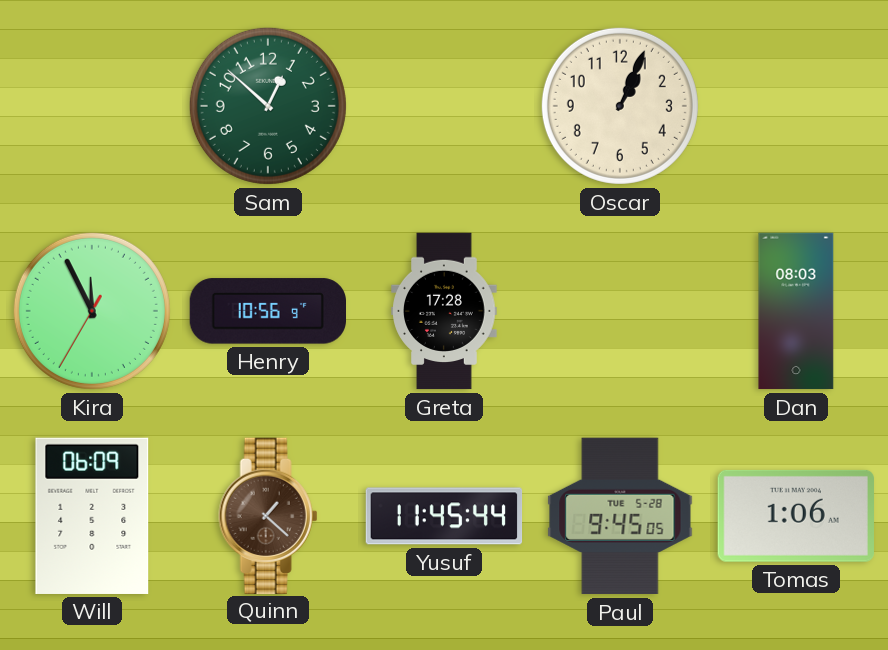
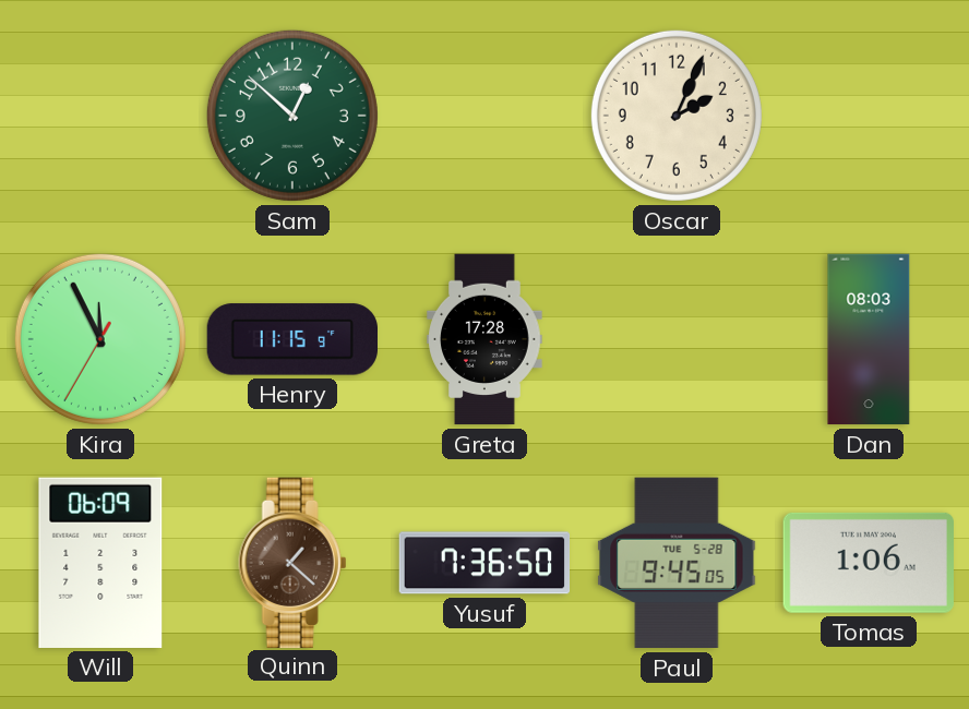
Oscar: 1:04 -> 2:04
Henry: 10:56 -> 11:15
Yusuf: 11:45 -> 7:36
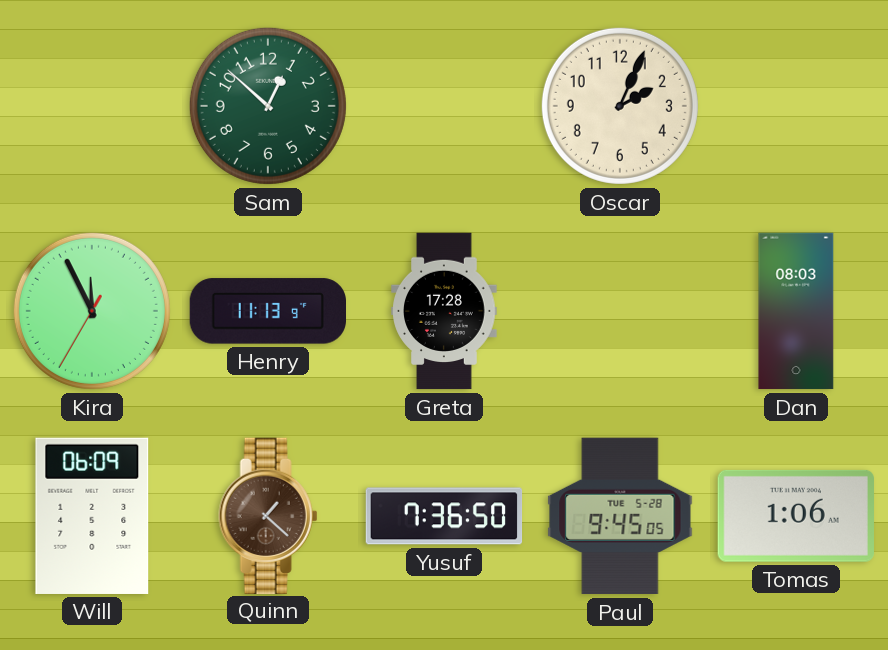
Henry: 11:15 -> 11:13
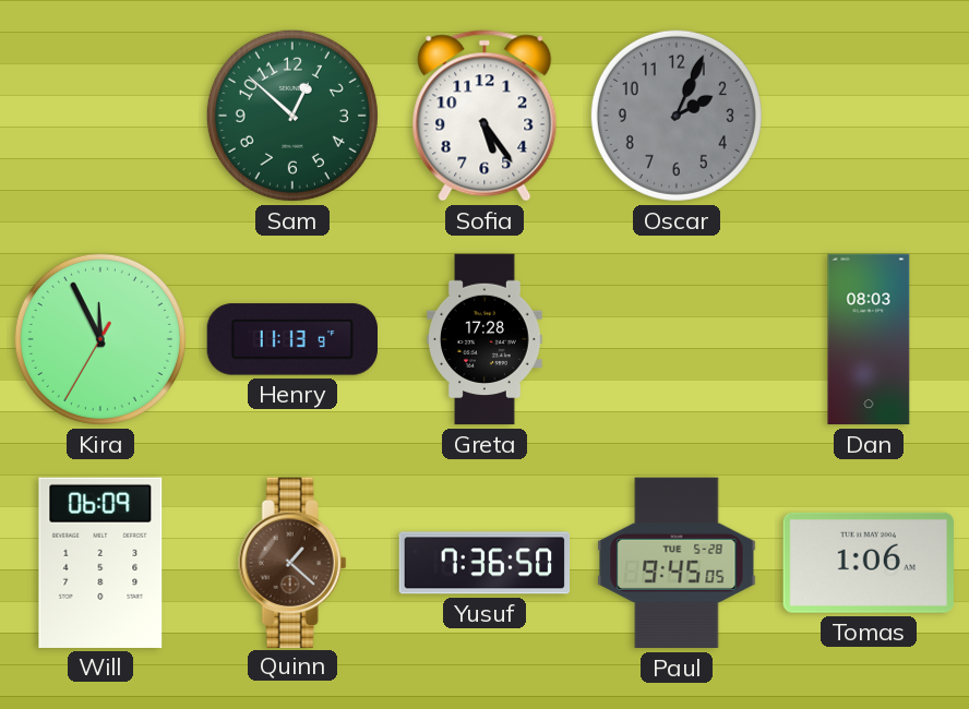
Sofia: none -> 5:24
Oscar dial: cream -> grey
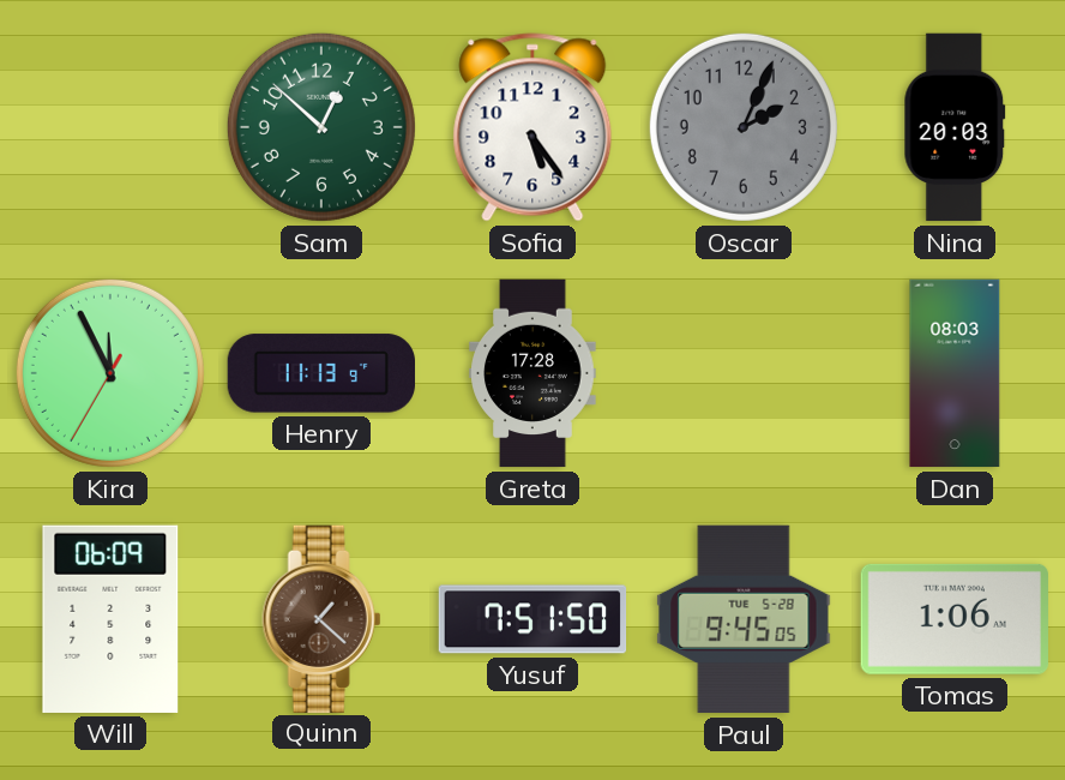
Nina: none -> 20:03
Yusuf: 7:36 -> 7:51
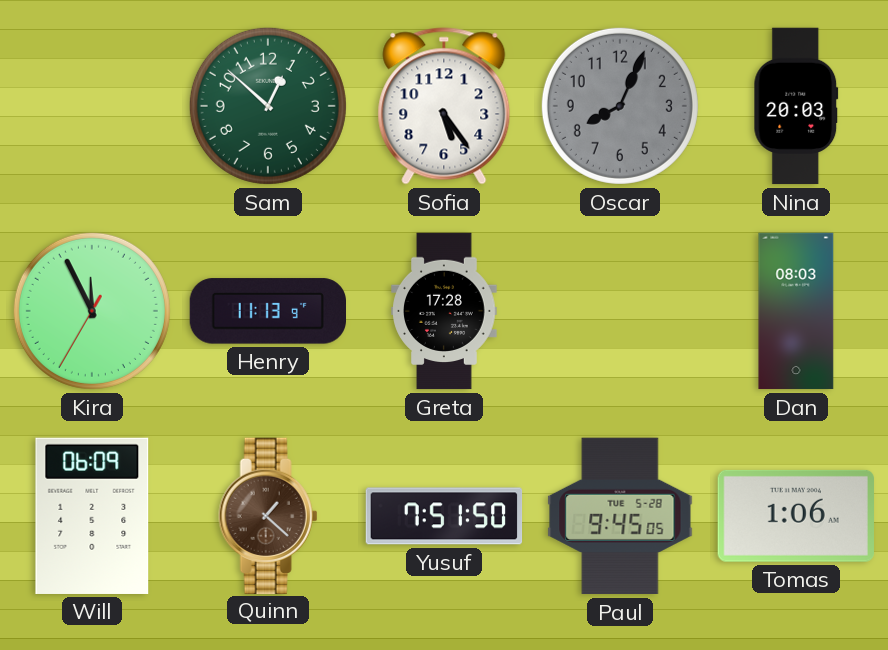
Oscar: 2:04 -> 8:04
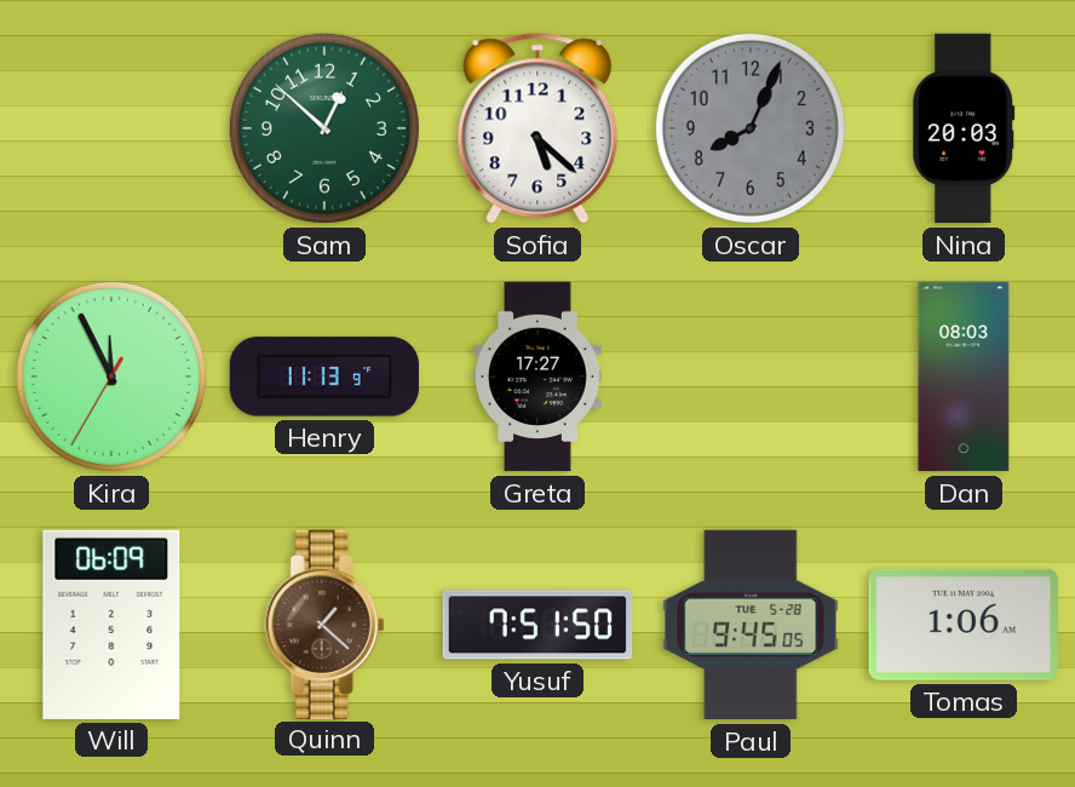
Sofia: 5:24 -> 5:22
Greta: 17:28 -> 17:27
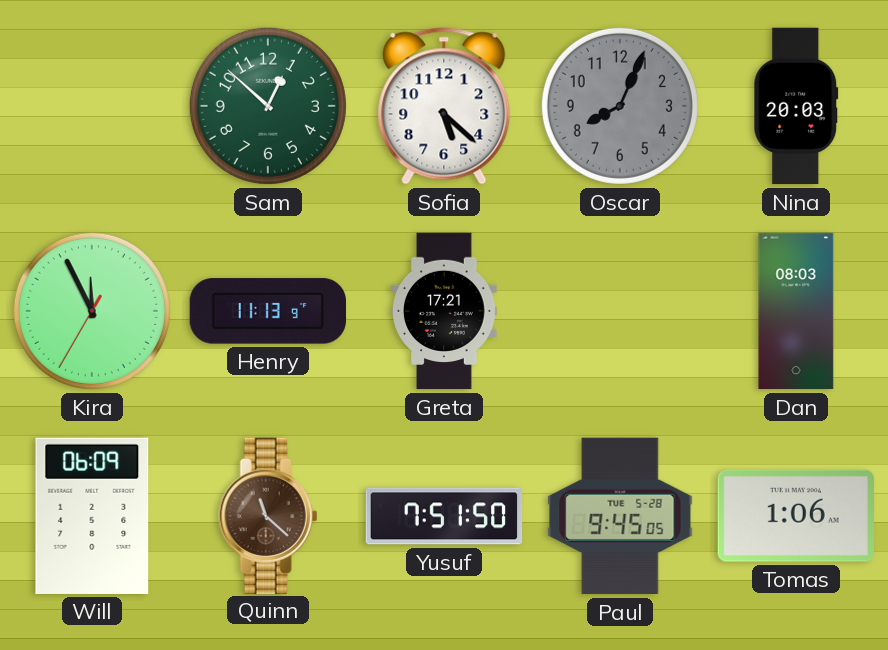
Greta: 17:27 -> 17:21
Quinn: 1:22 -> 11:22
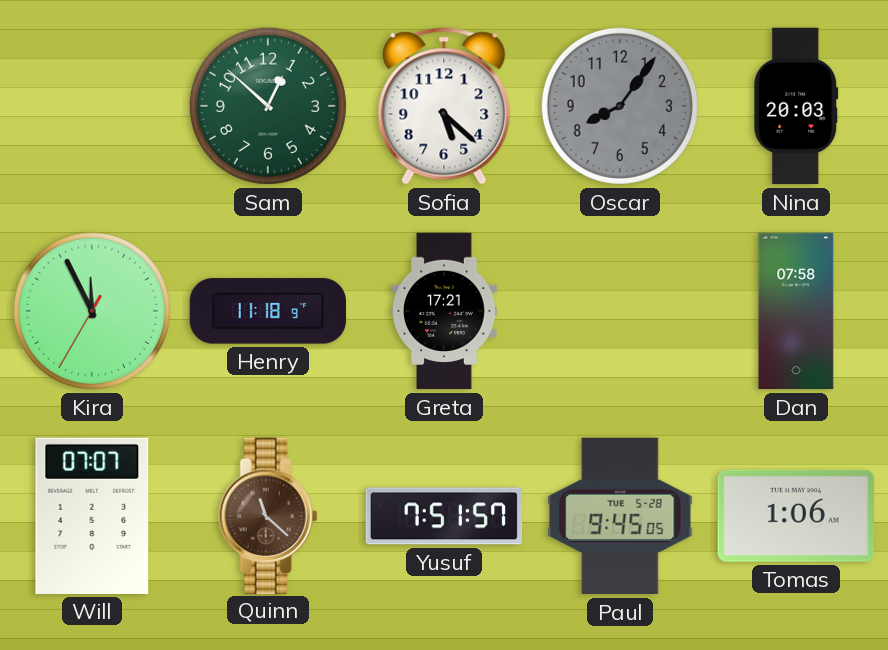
Oscar: 8:04 -> 8:06
Henry: 11:13 -> 11:18
Dan: 08:03 -> 07:58
Will: 06:09 -> 07:07
Yusuf: 7:51:50 -> 7:51:57
